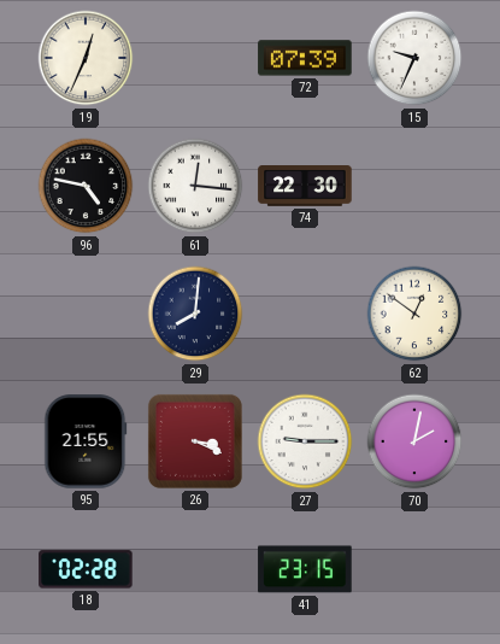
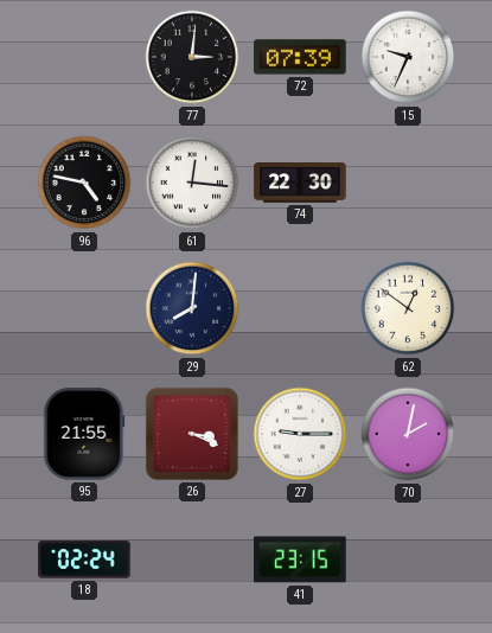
19: 12:34 -> none
77: none -> 3:01
18: 02:28 -> 02:24
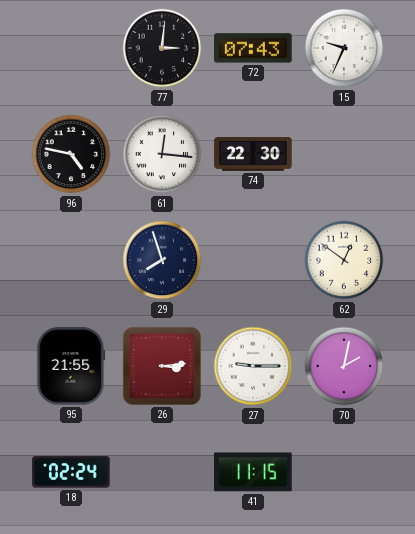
72: 07:39 -> 07:43
29: 8:01 -> 7:57
26: 3:19 -> 3:14
41: 23:15 -> 11:15
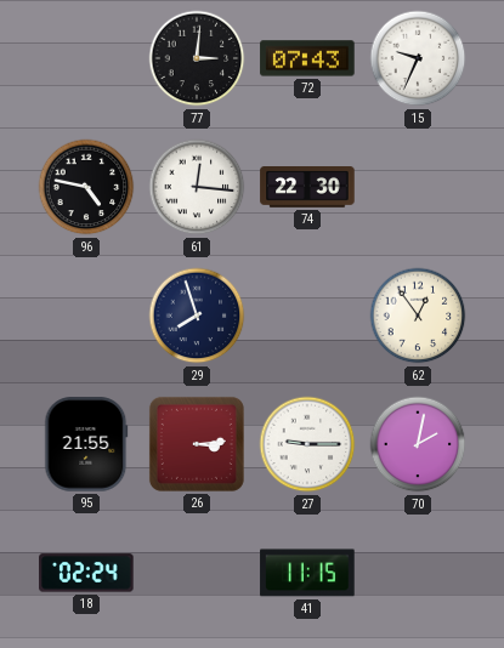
62: 12:51 -> 12:54
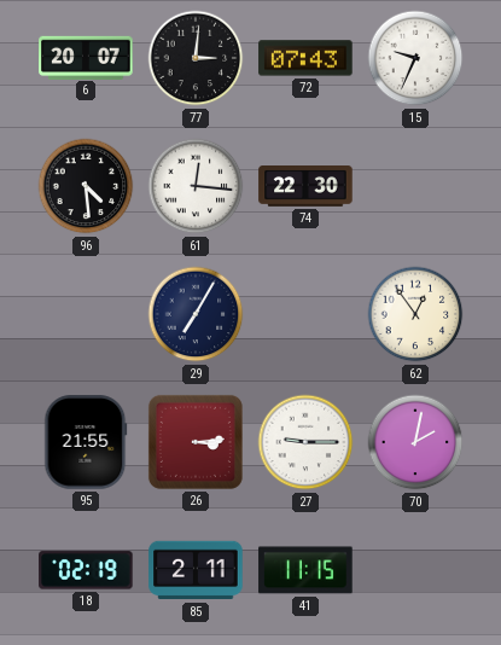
6: none -> 20:07
96: 4:47 -> 4:29
29: 7:57 -> 7:05
18: 02:24 -> 02:19
85: none -> 2:11
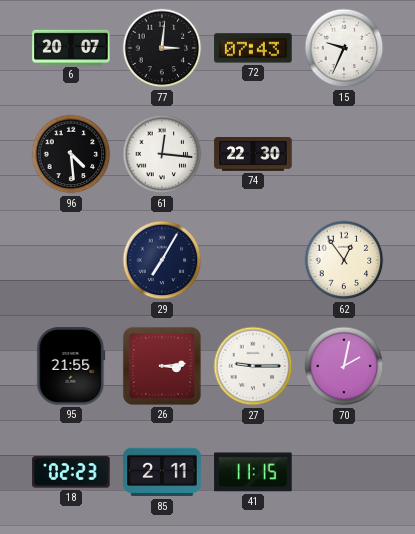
18: 02:19 -> 02:23
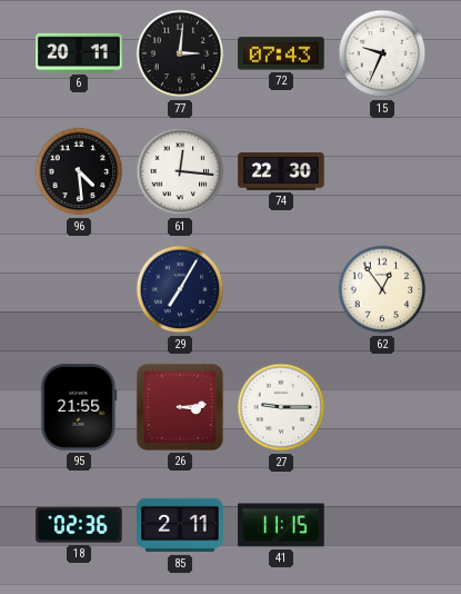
6: 20:07 -> 20:11
70: 2:02 -> none
18: 02:23 -> 02:36
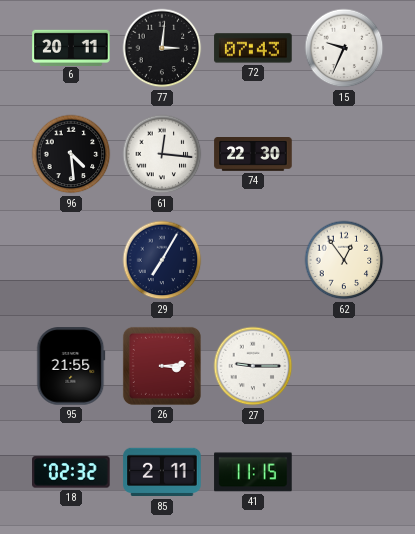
18: 02:36 -> 02:32
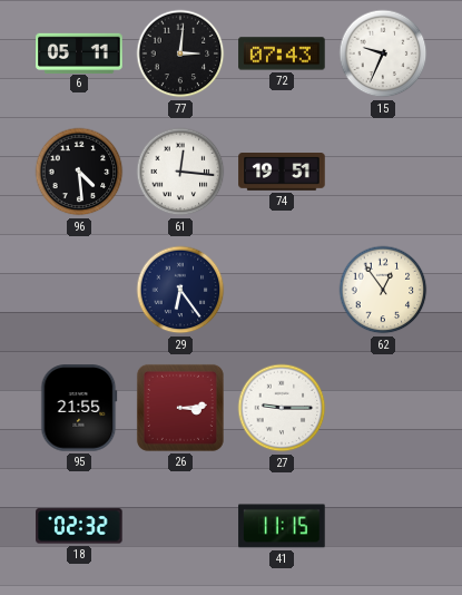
6: 20:11 -> 05:11
74: 22:30 -> 19:51
29: 7:05 -> 6:24
85: 2:11 -> none
